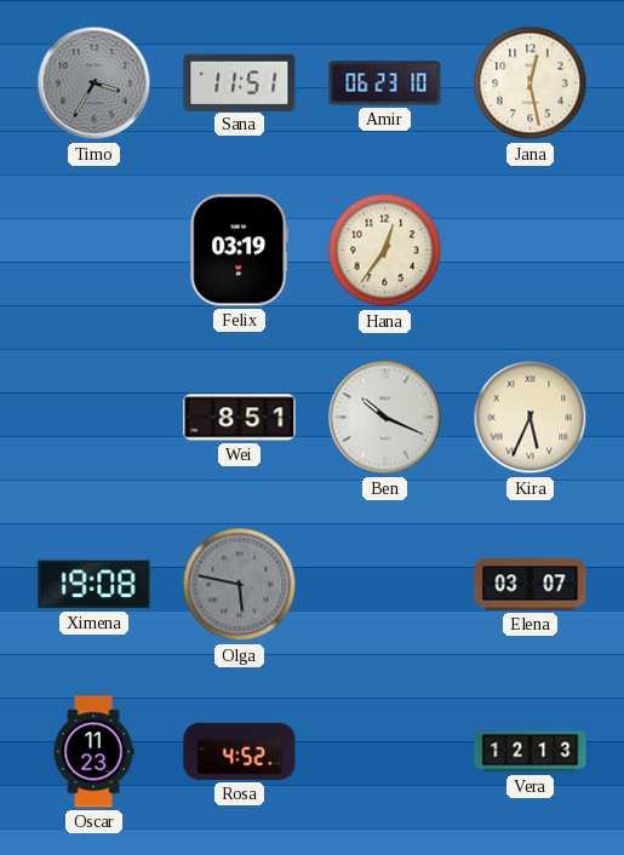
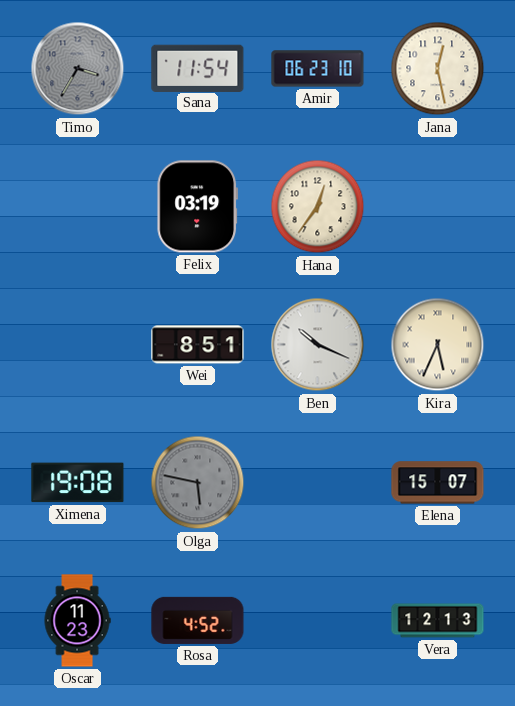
Sana: 11:51 -> 11:54
Elena: 03:07 -> 15:07
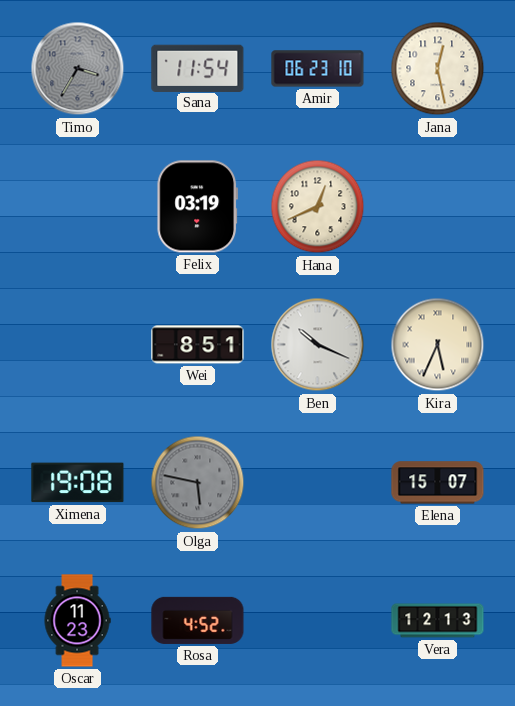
Hana: 12:36 -> 12:41
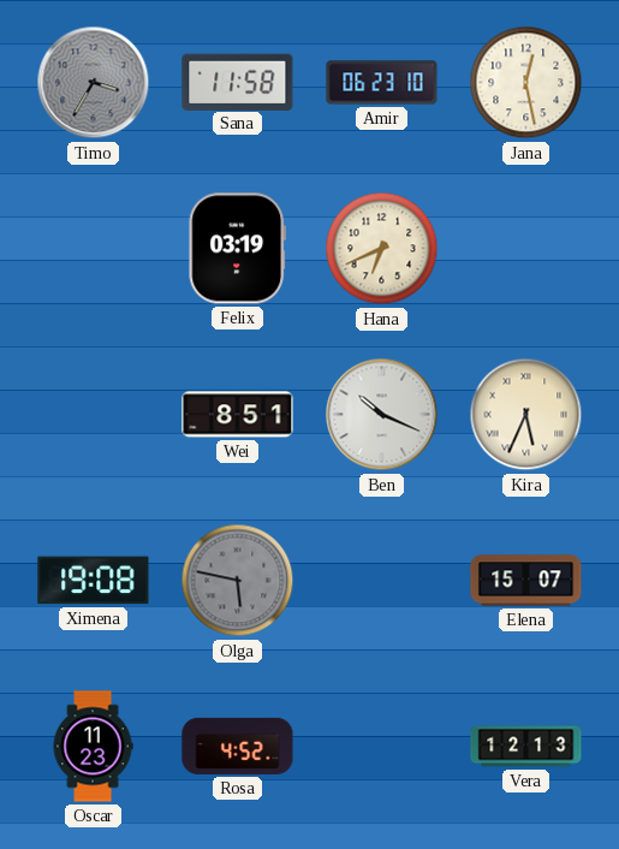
Sana: 11:54 -> 11:58
Hana: 12:41 -> 6:41
